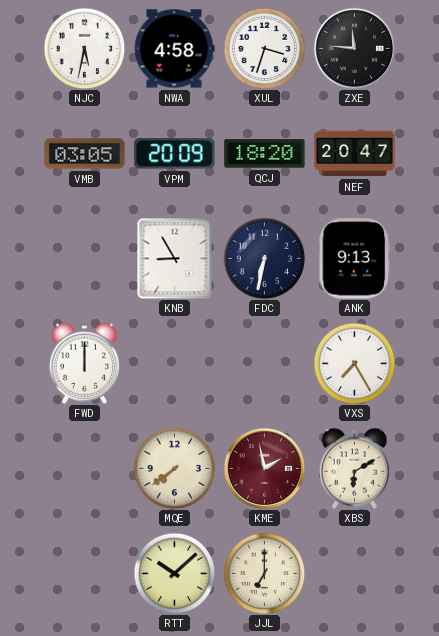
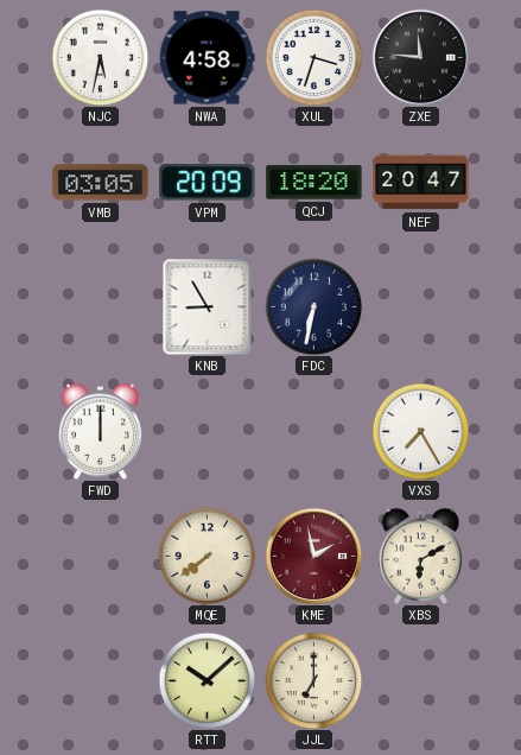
ANK: 9:13 -> none
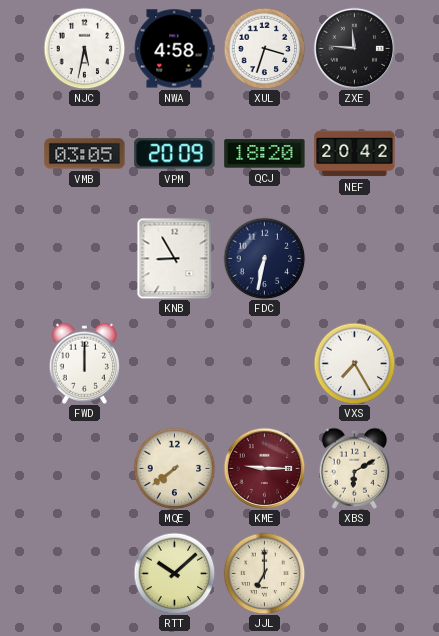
NEF: 20:47 -> 20:42
KME: 1:58 -> 9:15
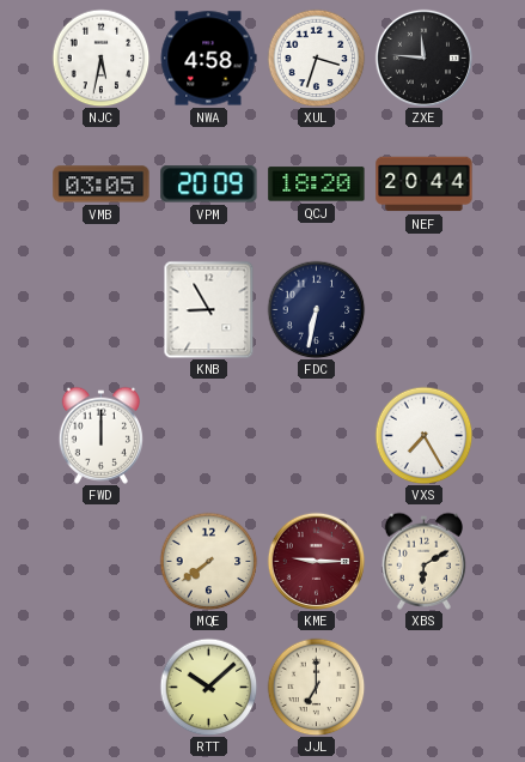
NEF: 20:42 -> 20:44
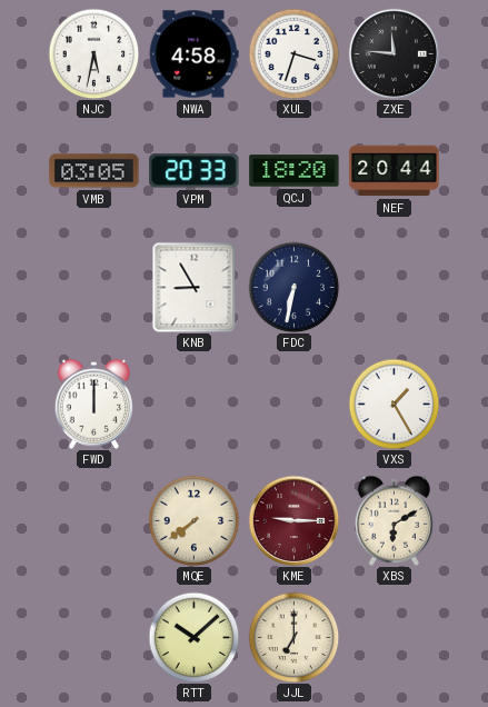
VPM: 20:09 -> 20:33
VXS: 7:25 -> 1:25
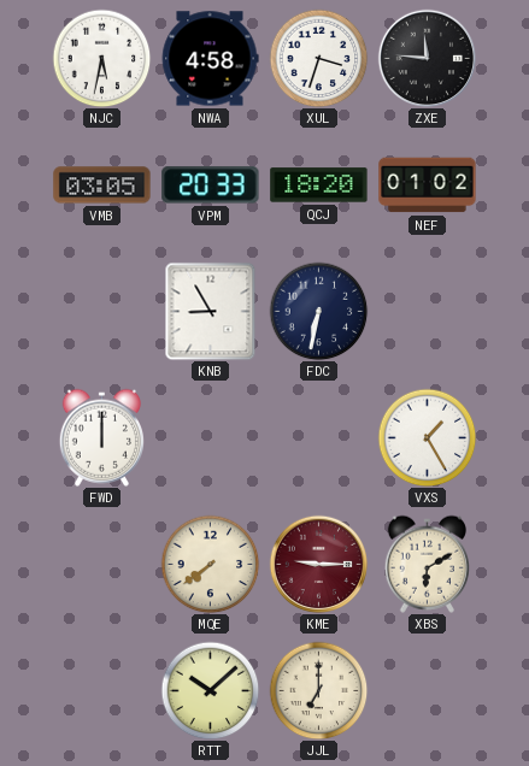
NEF: 20:44 -> 01:02
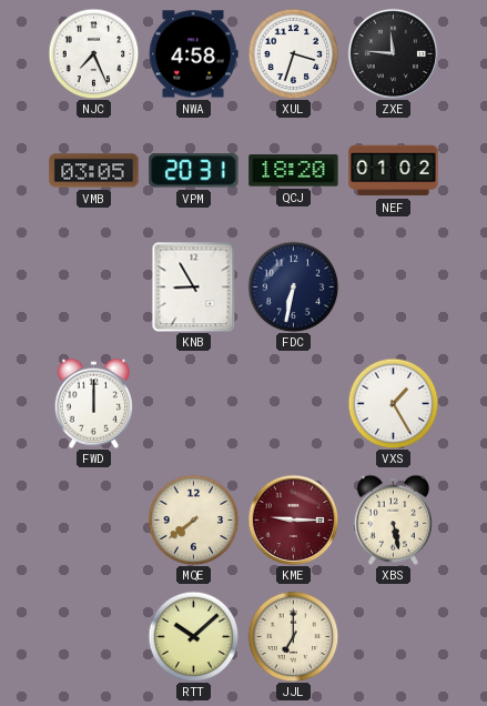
NJC: 5:32 -> 7:26
VPM: 20:33 -> 20:31
XBS: 6:10 -> 5:28
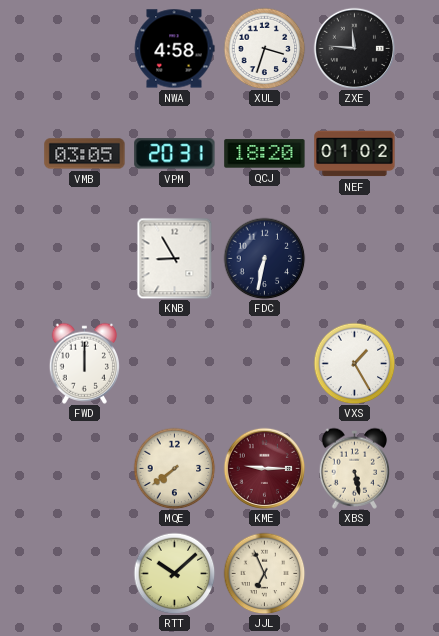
NJC: 7:26 -> none
JJL: 7:00 -> 6:56
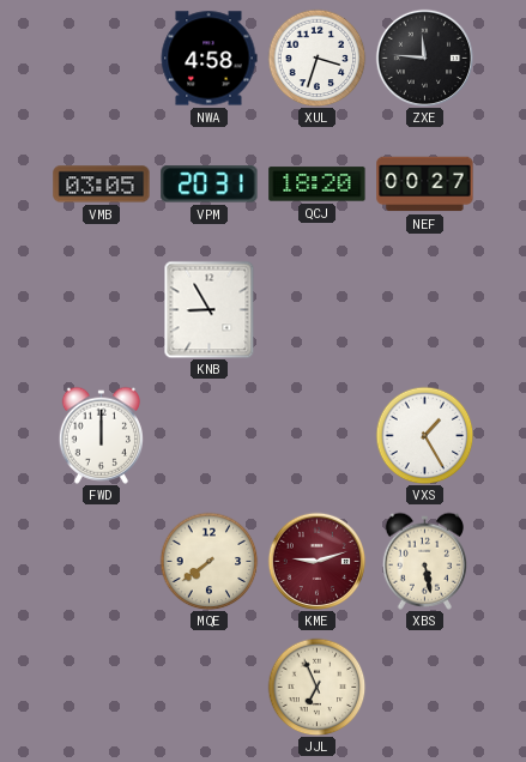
NEF: 01:02 -> 00:27
FDC: 6:32 -> none
KME: 9:15 -> 9:12
RTT: 10:08 -> none
